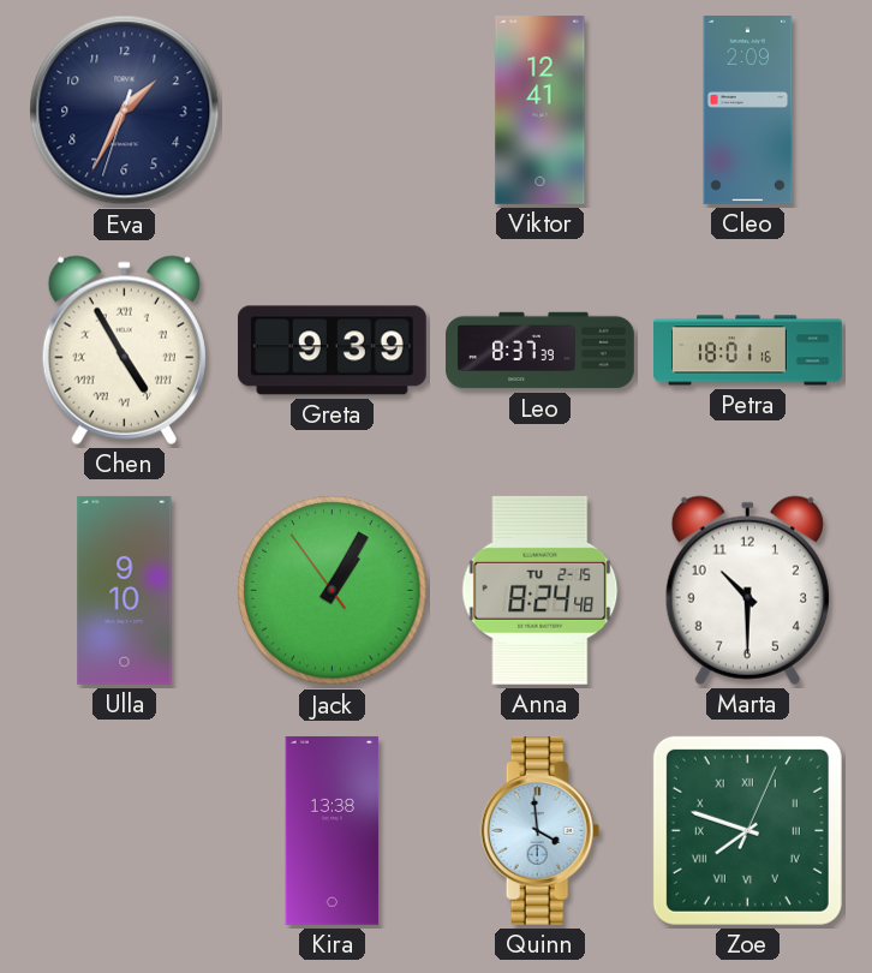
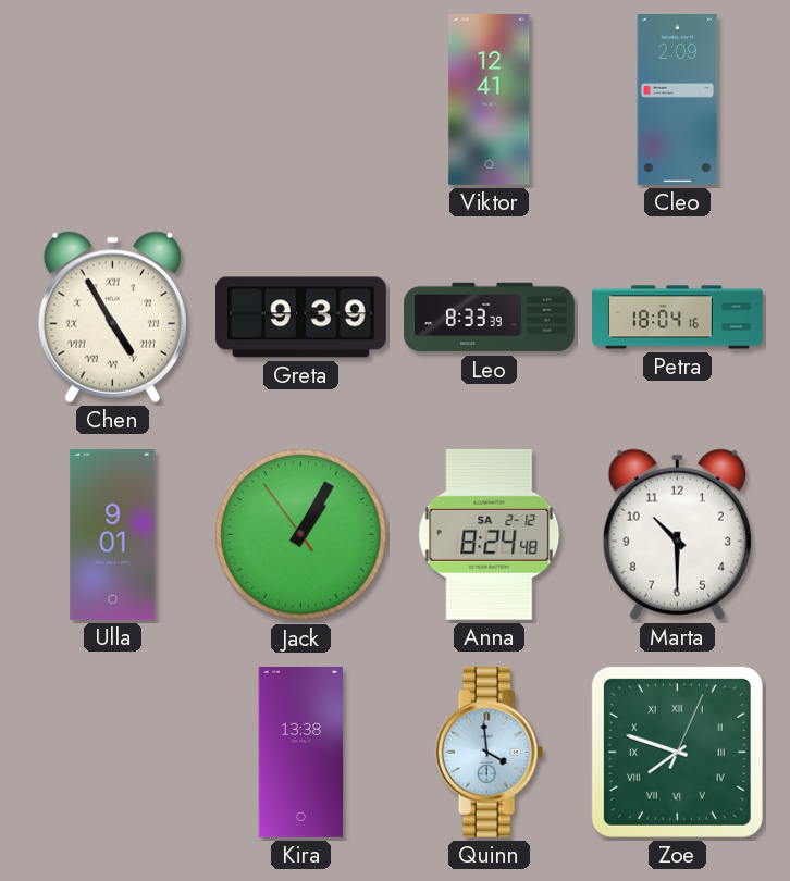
Eva: 1:34 -> none
Leo: 8:37 -> 8:33
Petra: 18:01 -> 18:04
Ulla: 9:10 -> 9:01
Anna date: TU 2-15 -> SA 2-12
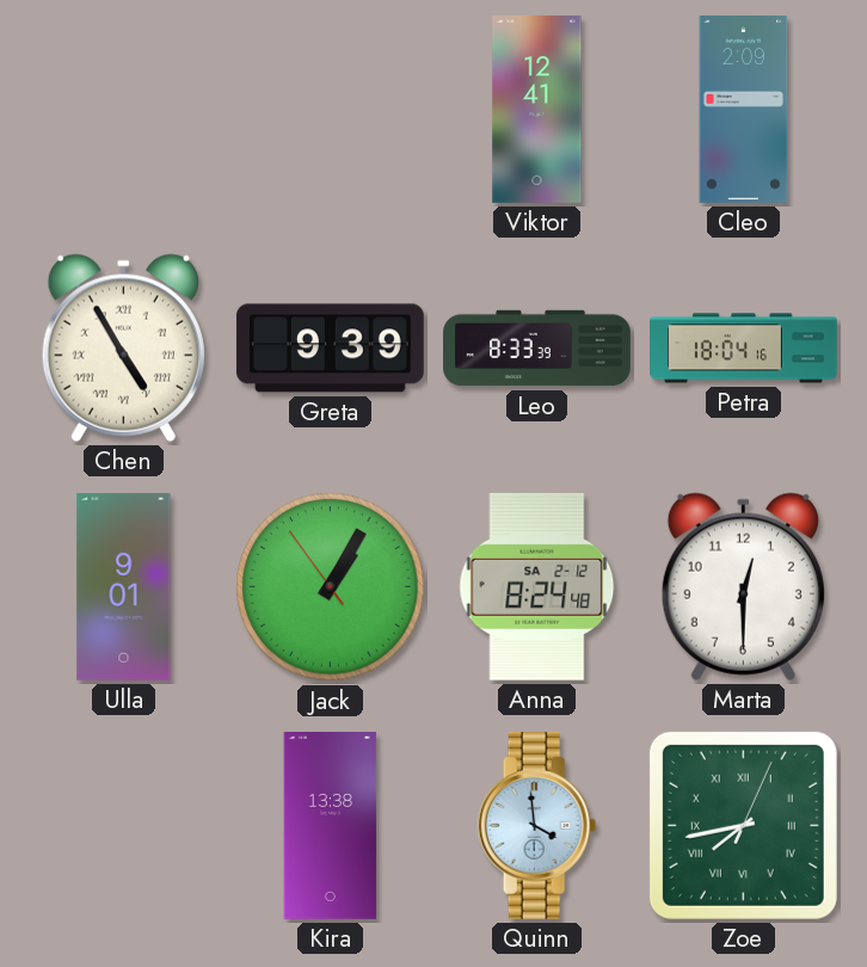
Marta: 10:30 -> 12:30
Zoe: 7:48 -> 7:43
